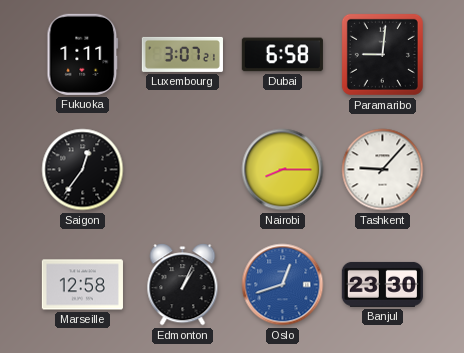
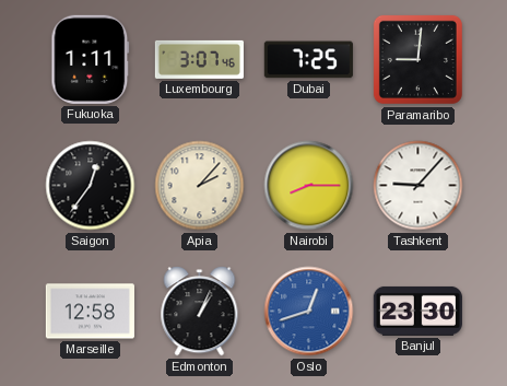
Luxembourg: 3:07:21 -> 3:07:46
Dubai: 6:58 -> 7:25
Apia: none -> 2:07
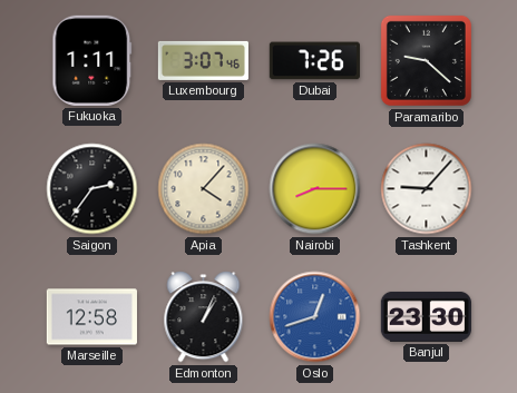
Dubai: 7:25 -> 7:26
Paramaribo: 9:01 -> 9:22
Saigon: 12:36 -> 2:36
Apia: 2:07 -> 4:07
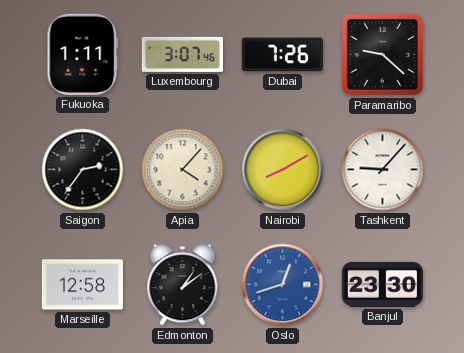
Nairobi: 8:15 -> 8:10
Edmonton: 1:04 -> 1:09
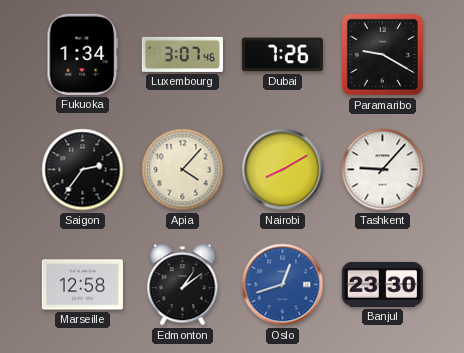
Fukuoka: 1:11 -> 1:34
Paramaribo: 9:22 -> 9:20
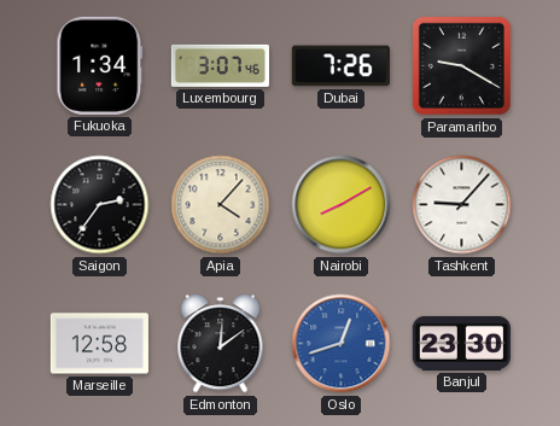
Edmonton: 1:09 -> 12:09
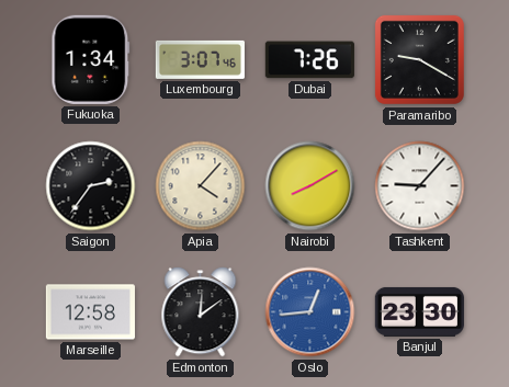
Oslo: 12:42 -> 12:44
